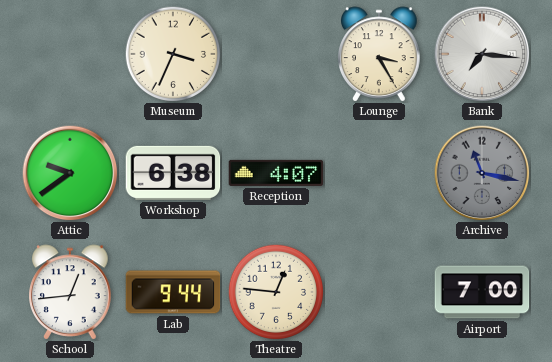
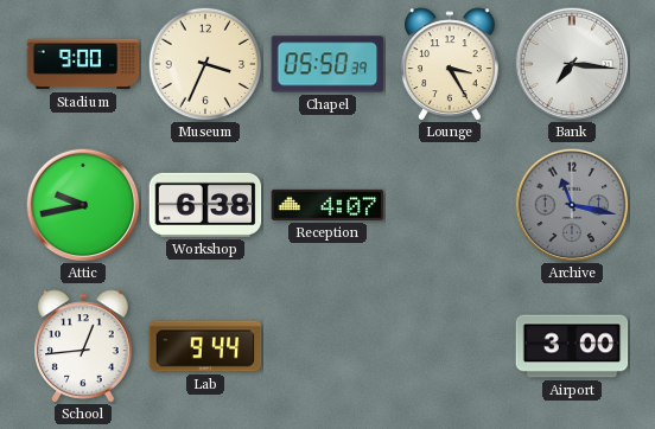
Stadium: none -> 9:00
Chapel: none -> 05:50
Attic: 9:39 -> 9:43
Theatre: 12:46 -> none
Airport: 7:00 -> 3:00
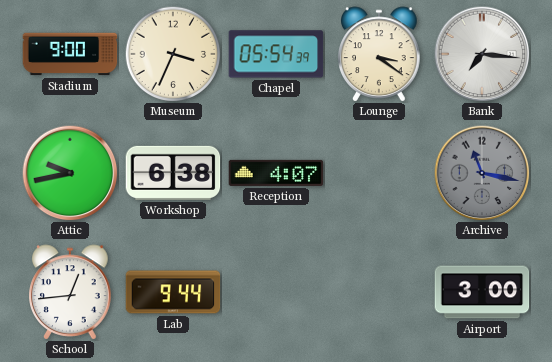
Chapel: 05:50 -> 05:54
Lounge: 3:25 -> 3:21
